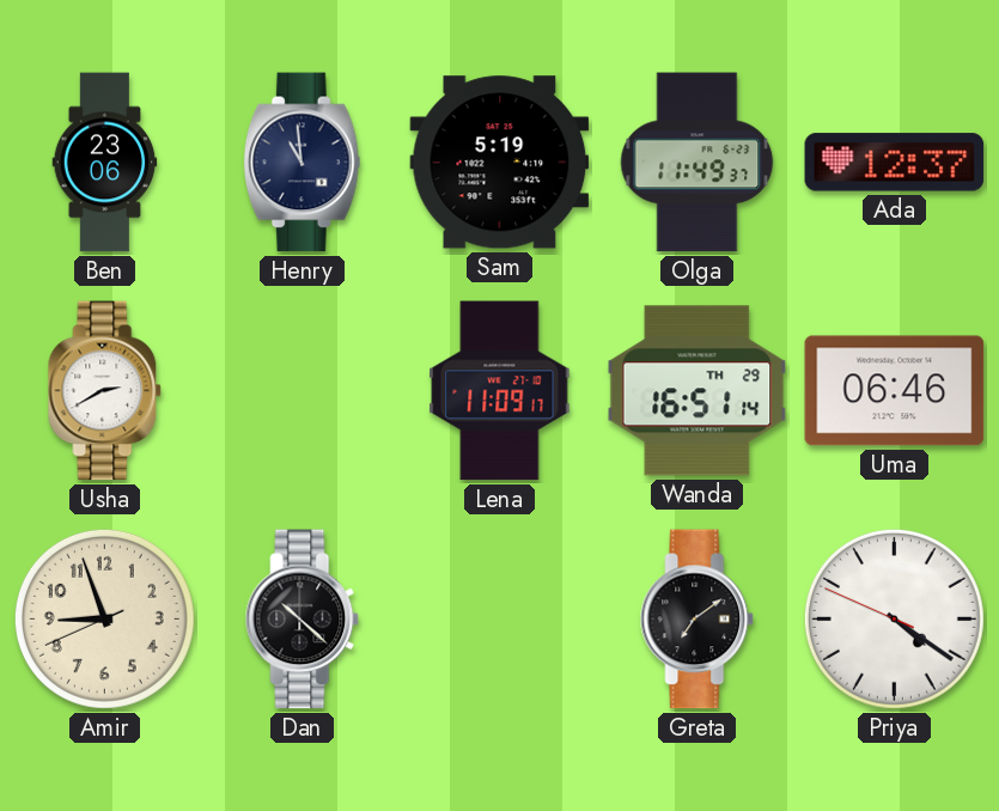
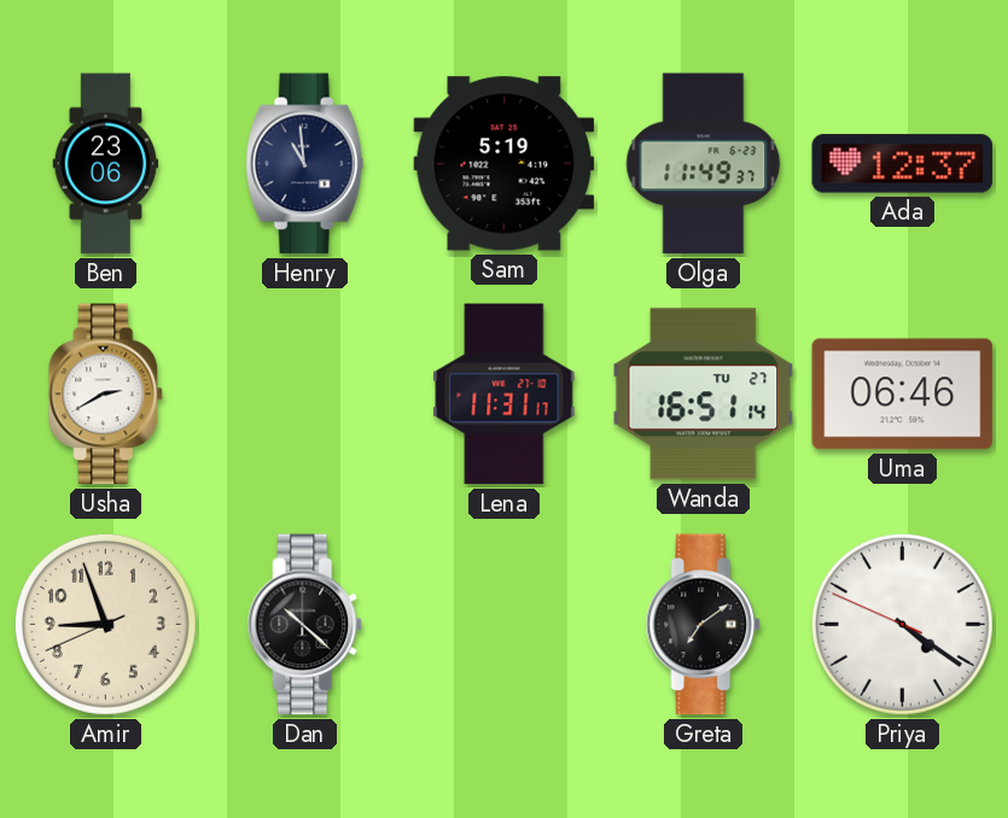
Lena: 11:09 -> 11:31
Wanda date: TH 29 -> TU 27
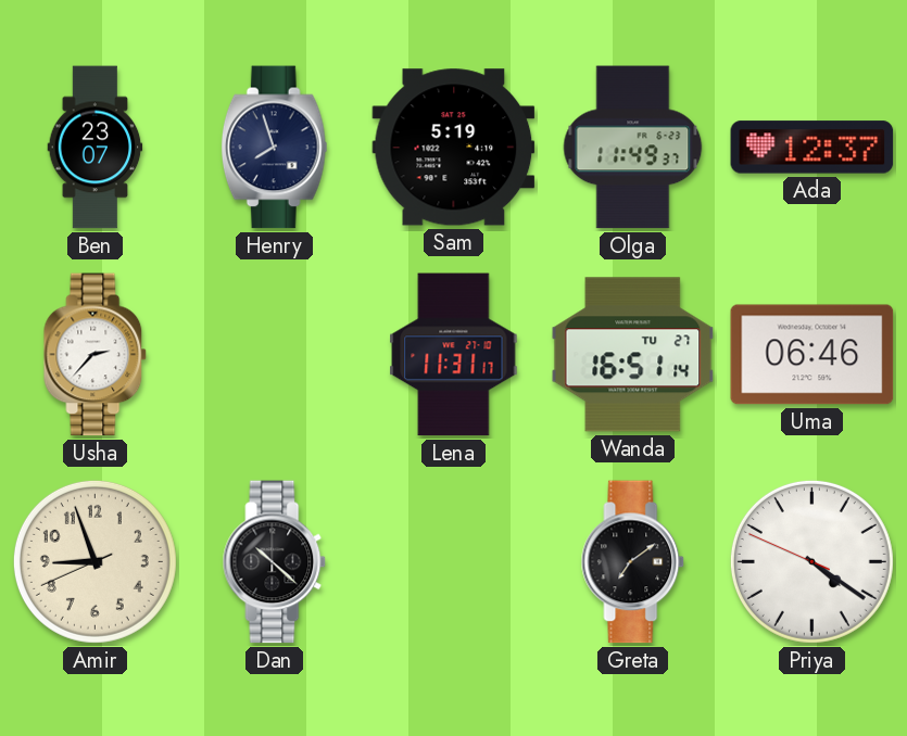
Ben: 23:06 -> 23:07
Henry: 10:59 -> 7:57
Usha: 2:40 -> 2:37
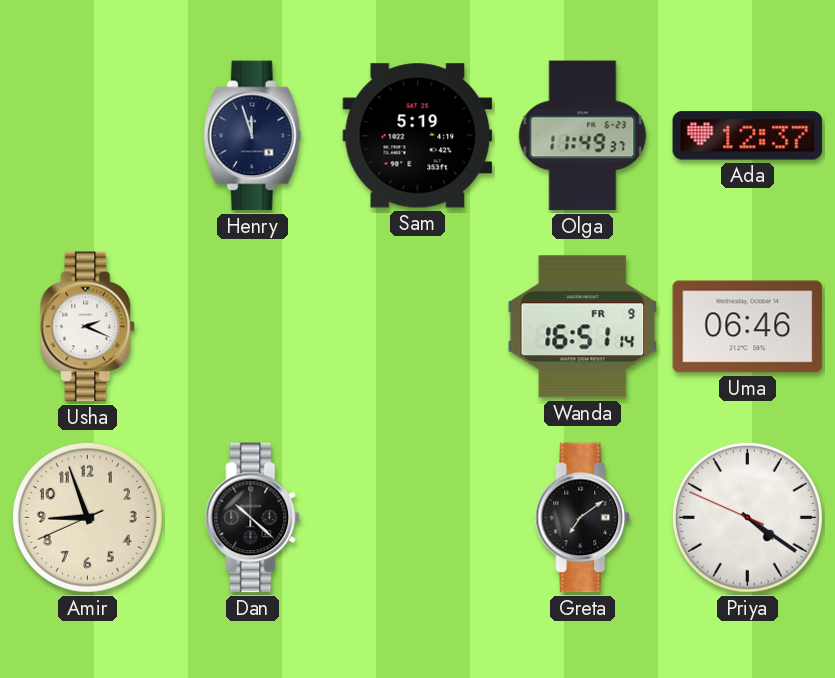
Ben: 23:07 -> none
Henry: 7:57 -> 11:57
Usha: 2:37 -> 2:19
Lena: 11:31 -> none
Wanda date: TU 27 -> FR 9
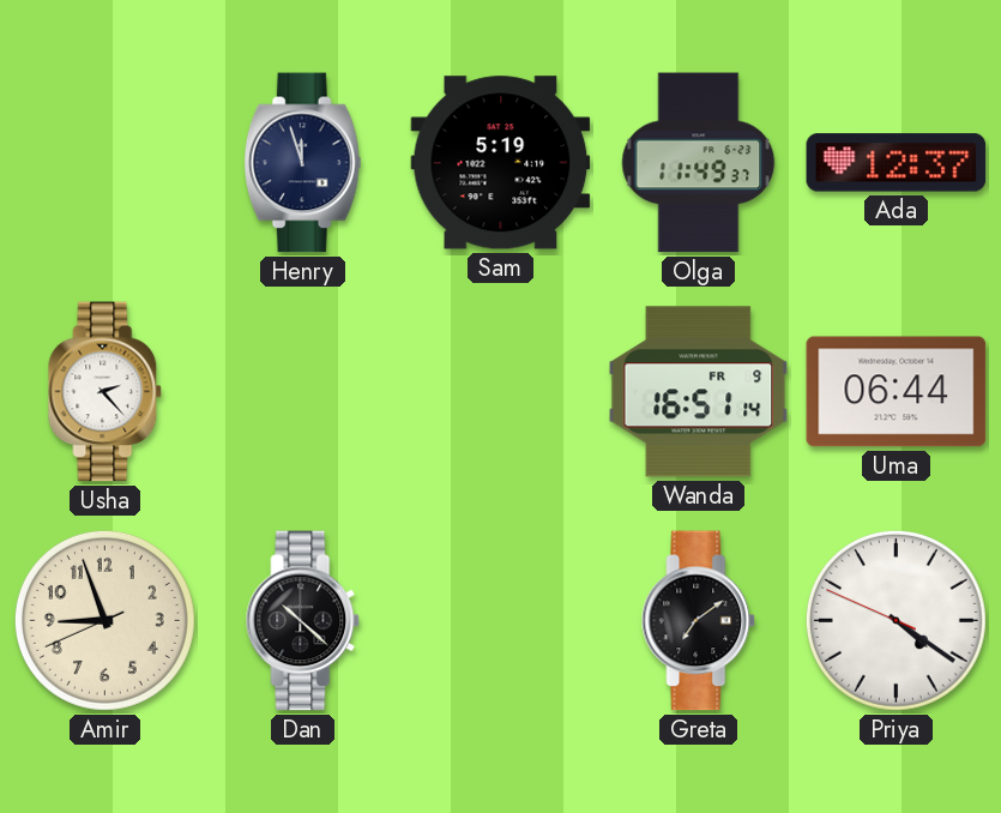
Usha: 2:19 -> 2:23
Uma: 06:46 -> 06:44
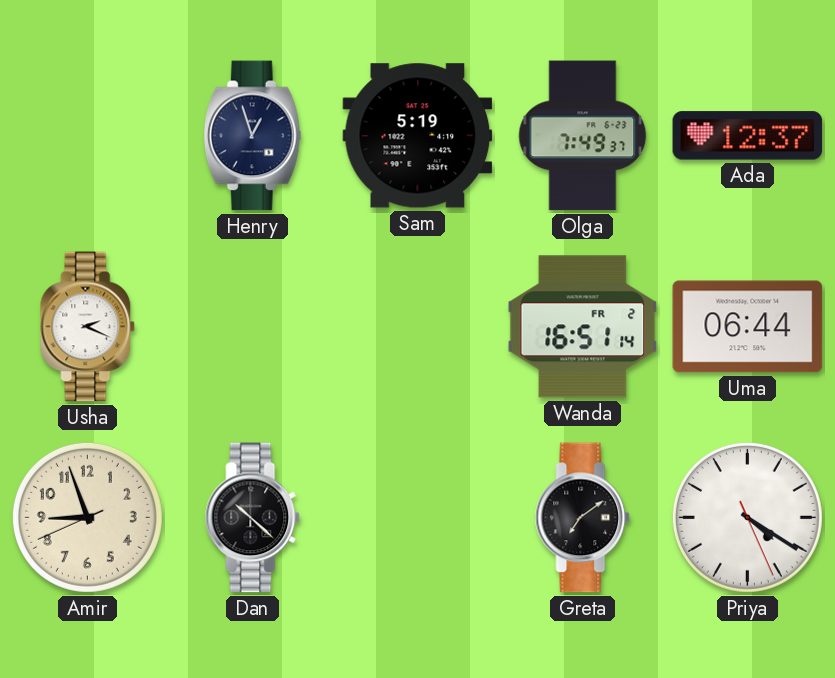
Henry: 11:57 -> 12:57
Olga: 11:49 -> 7:49
Usha: 2:23 -> 2:19
Wanda date: FR 9 -> FR 2
Priya: 4:20:49 -> 4:20:26
